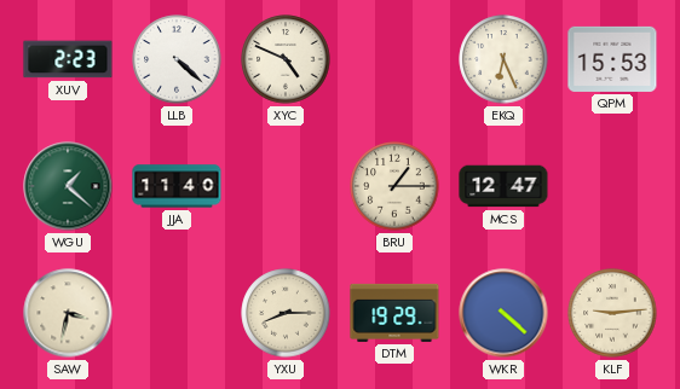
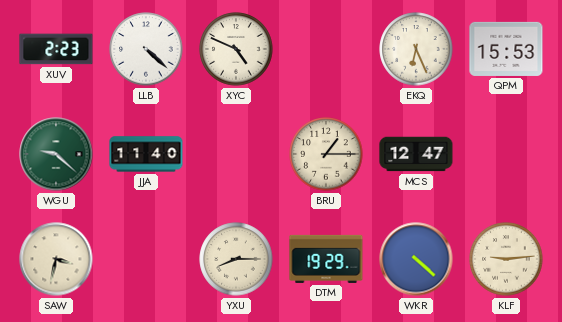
WGU: 1:22 -> 9:22
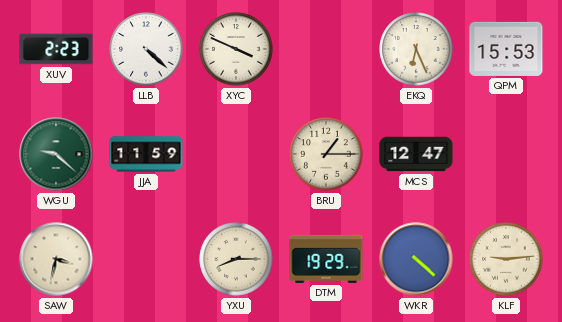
XYC: 4:49 -> 3:49
JJA: 11:40 -> 11:59
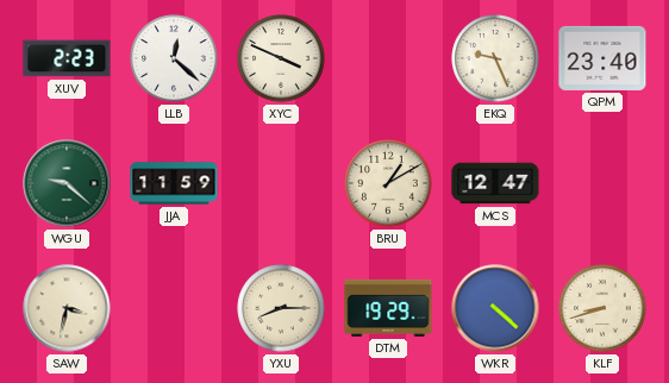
LLB: 4:22 -> 12:22
EKQ: 6:26 -> 9:26
QPM: 15:53 -> 23:40
BRU: 1:15 -> 1:10
KLF: 9:14 -> 8:42
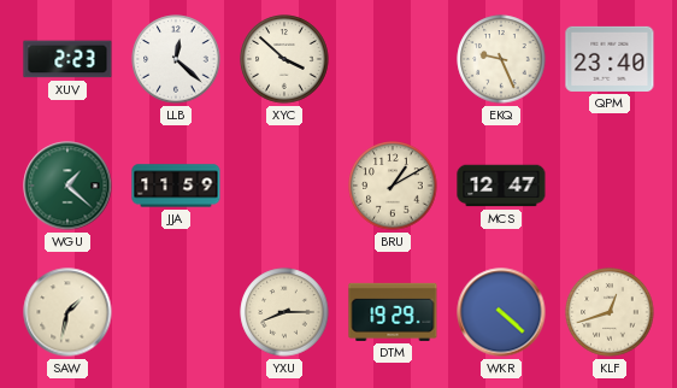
XYC: 3:49 -> 3:52
WGU: 9:22 -> 1:22
SAW: 3:32 -> 1:32
KLF: 8:42 -> 12:42
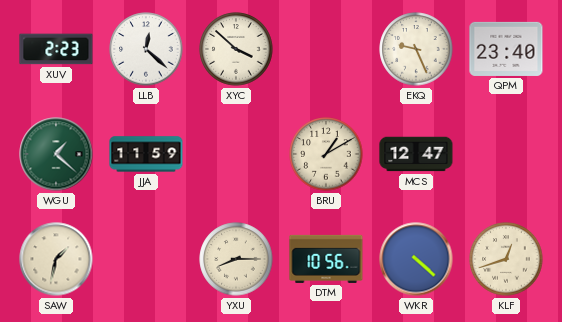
DTM: 19:29 -> 10:56
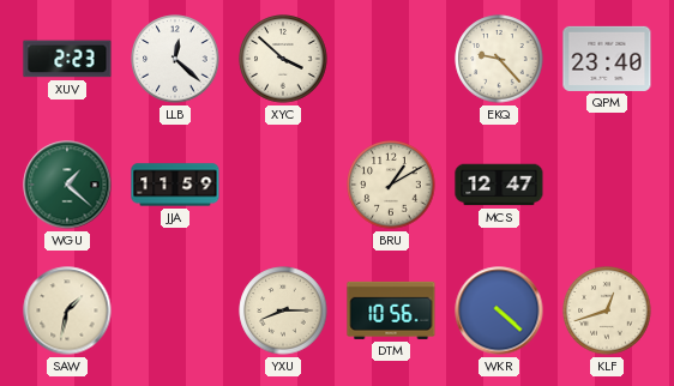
EKQ: 9:26 -> 9:23
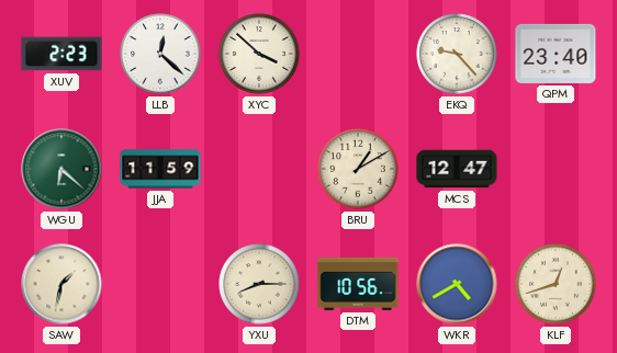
WGU: 1:22 -> 6:22
WKR: 4:22 -> 4:40
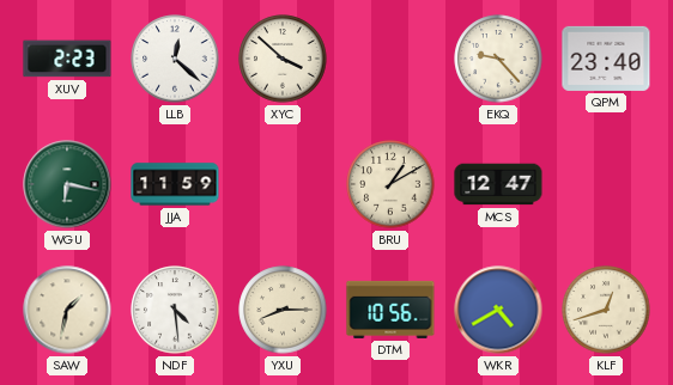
WGU: 6:22 -> 6:17
NDF: none -> 4:29
